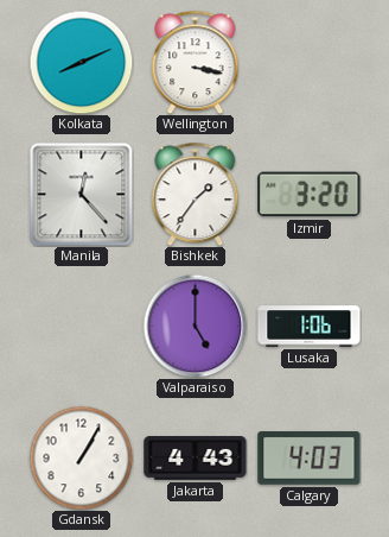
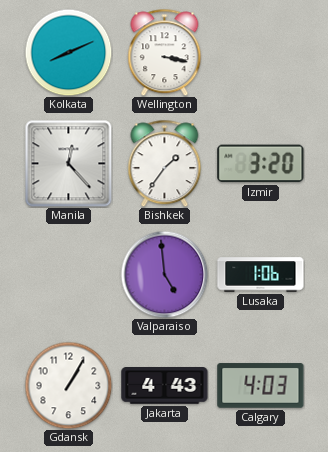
Valparaiso: 5:00 -> 4:59
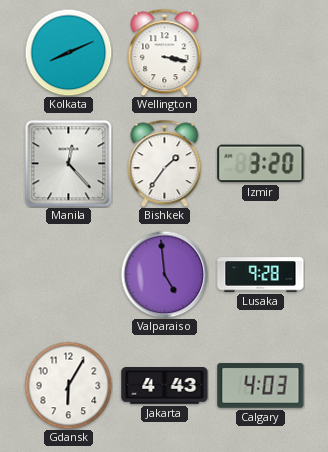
Lusaka: 1:06 -> 9:28
Gdansk: 1:05 -> 6:05
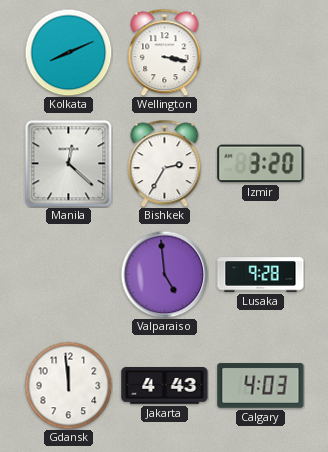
Manila: 12:23 -> 12:22
Bishkek: 1:36 -> 2:35
Gdansk: 6:05 -> 11:59
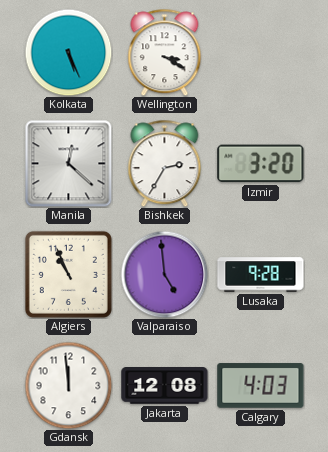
Kolkata: 8:11 -> 5:26
Wellington: 3:17 -> 3:20
Algiers: none -> 10:56
Jakarta: 4:43 -> 12:08
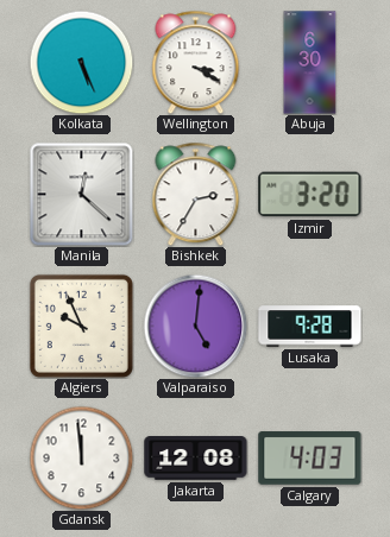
Abuja: none -> 6:30
Algiers: 10:56 -> 9:56
Valparaiso: 4:59 -> 5:01
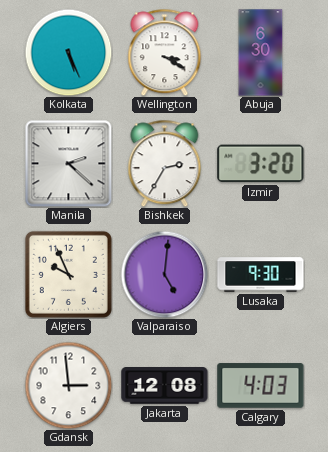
Manila: 12:22 -> 2:22
Lusaka: 9:28 -> 9:30
Gdansk: 11:59 -> 2:59
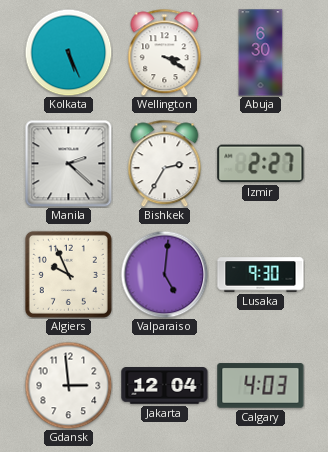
Izmir: 3:20 -> 2:27
Jakarta: 12:08 -> 12:04
